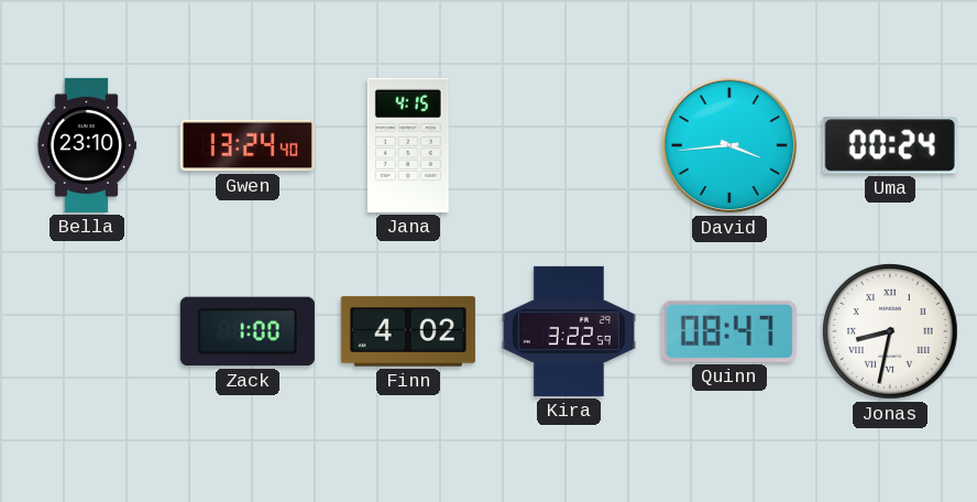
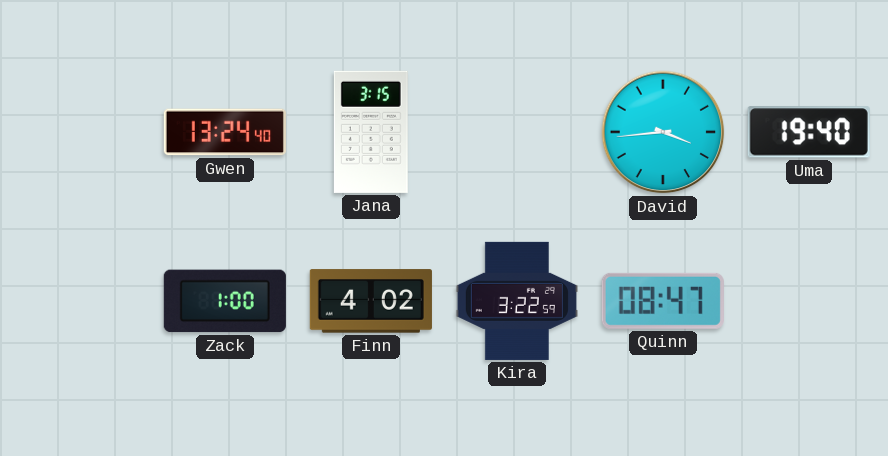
Bella: 23:10 -> none
Jana: 4:15 -> 3:15
Uma: 00:24 -> 19:40
Jonas: 8:32 -> none
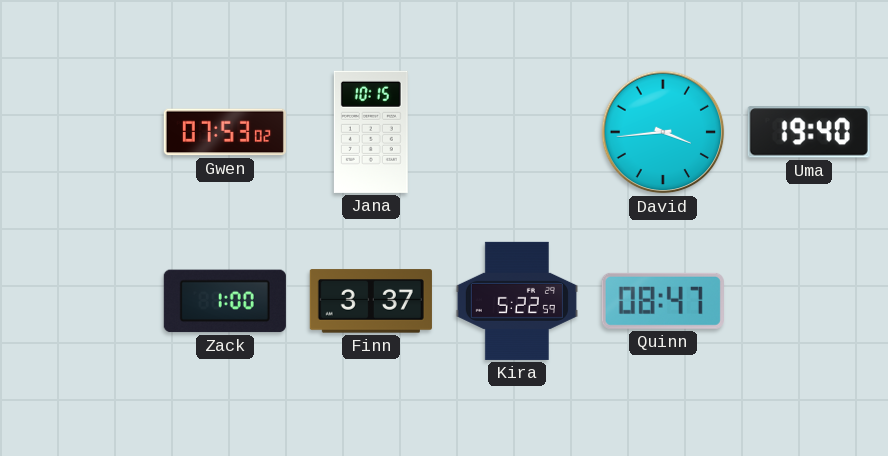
Gwen: 13:24 -> 07:53
Jana: 3:15 -> 10:15
Finn: 4:02 -> 3:37
Kira: 3:22 -> 5:22
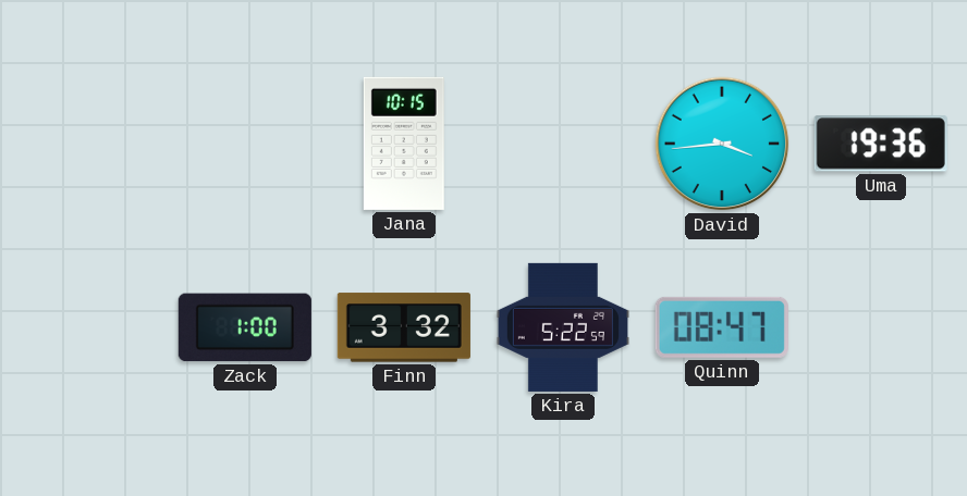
Gwen: 07:53 -> none
Uma: 19:40 -> 19:36
Finn: 3:37 -> 3:32
